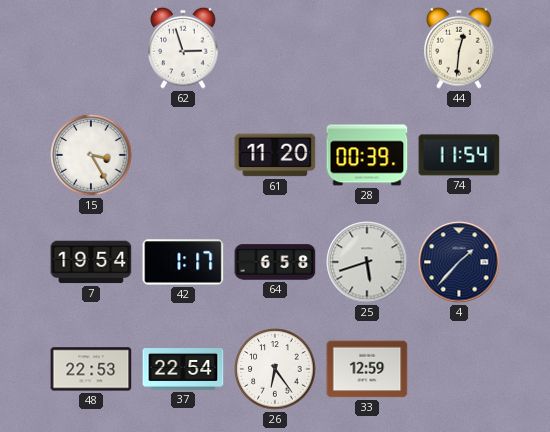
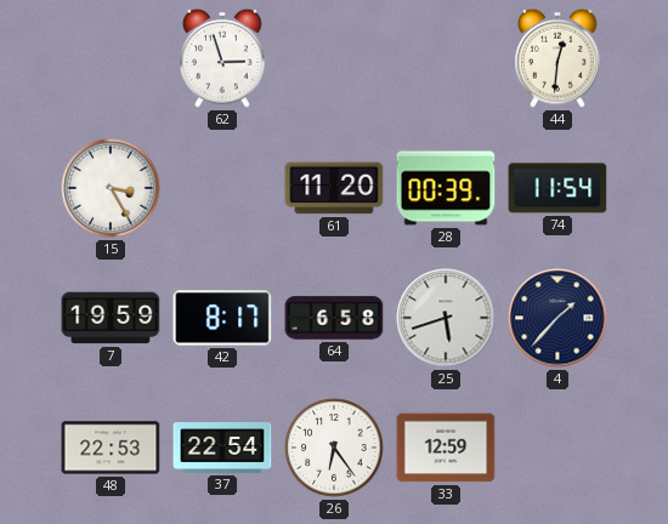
7: 19:54 -> 19:59
42: 1:17 -> 8:17
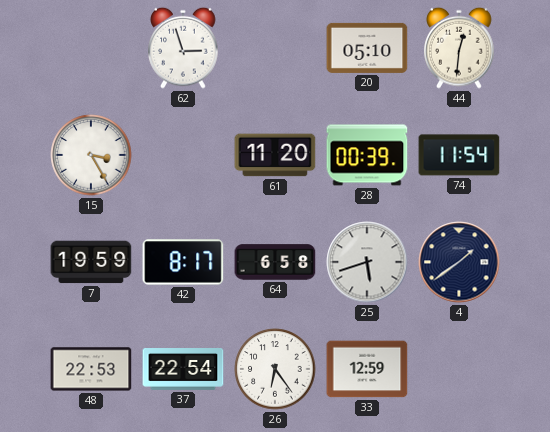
20: none -> 05:10
4: 1:37 -> 1:39
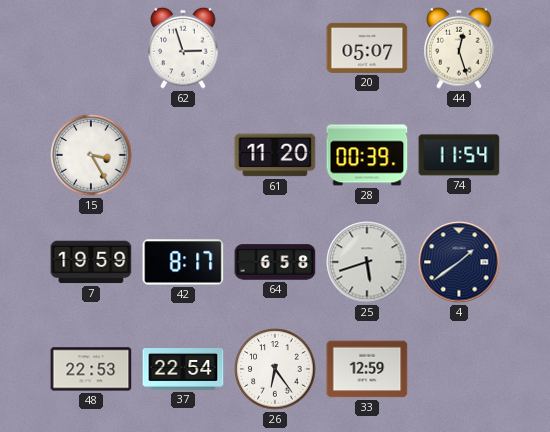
20: 05:10 -> 05:07
44: 12:31 -> 12:27
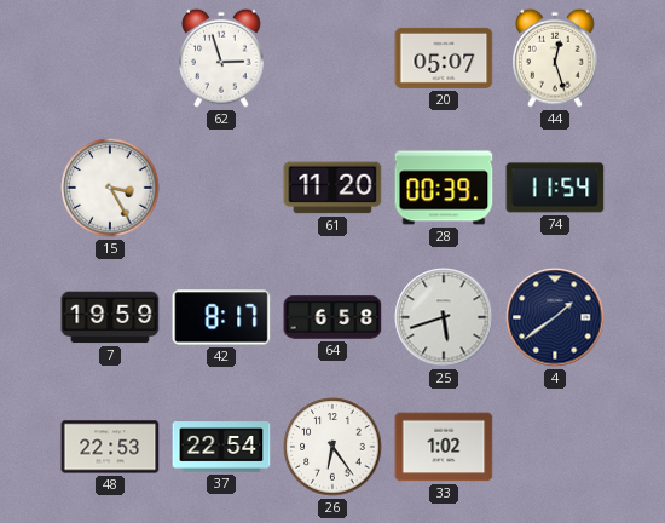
33: 12:59 -> 1:02
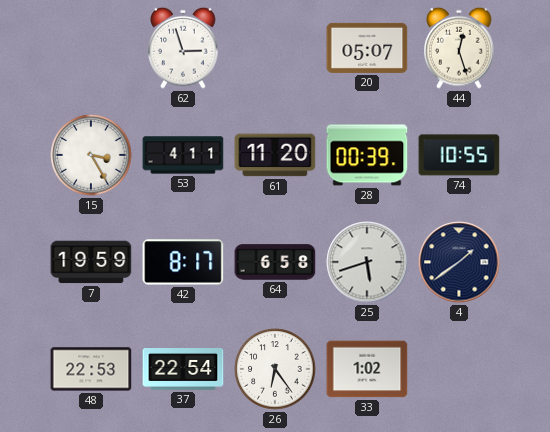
53: none -> 4:11
74: 11:54 -> 10:55
